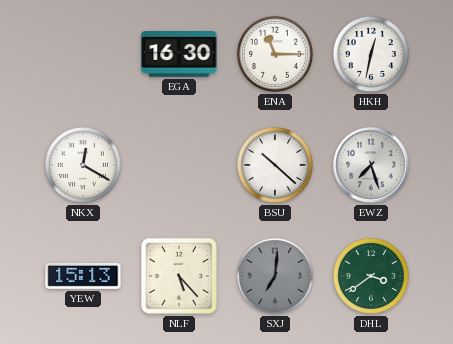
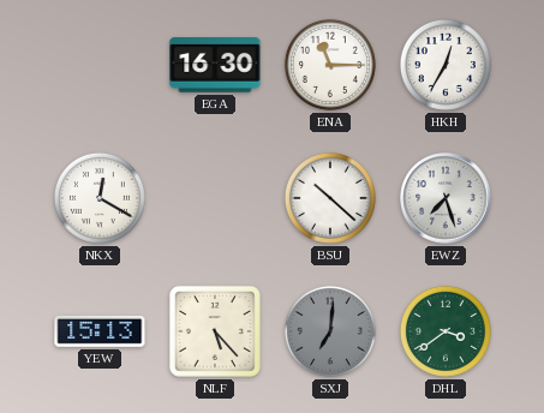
HKH: 12:32 -> 12:35
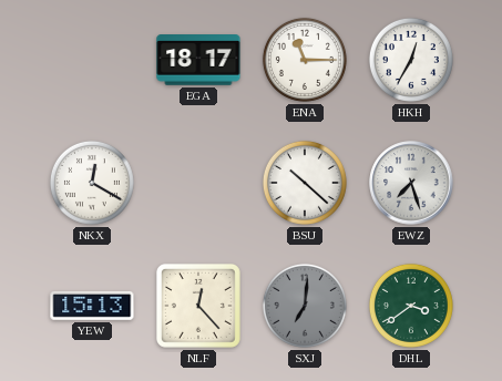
EGA: 16:30 -> 18:17
NLF: 5:23 -> 12:23
